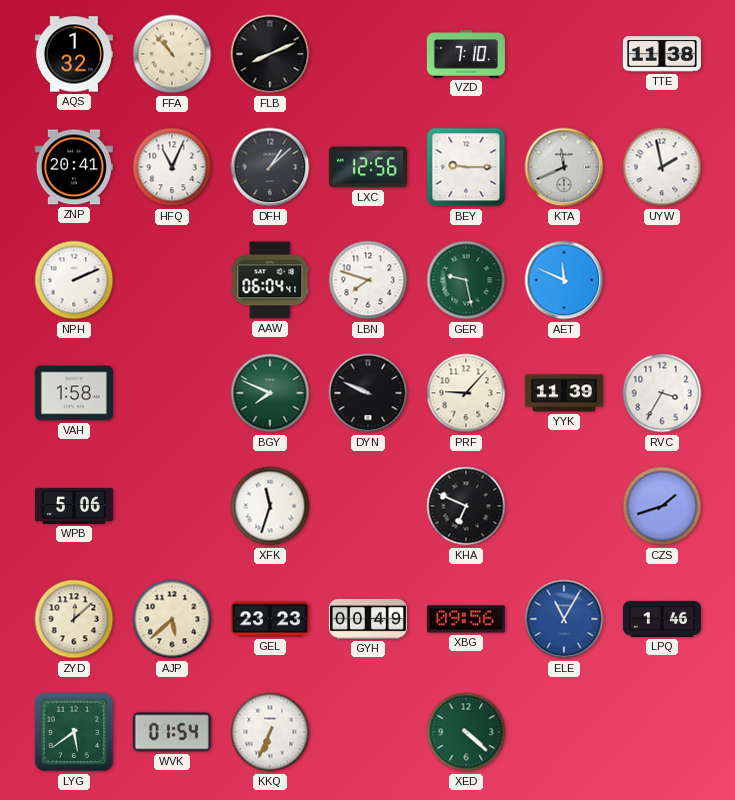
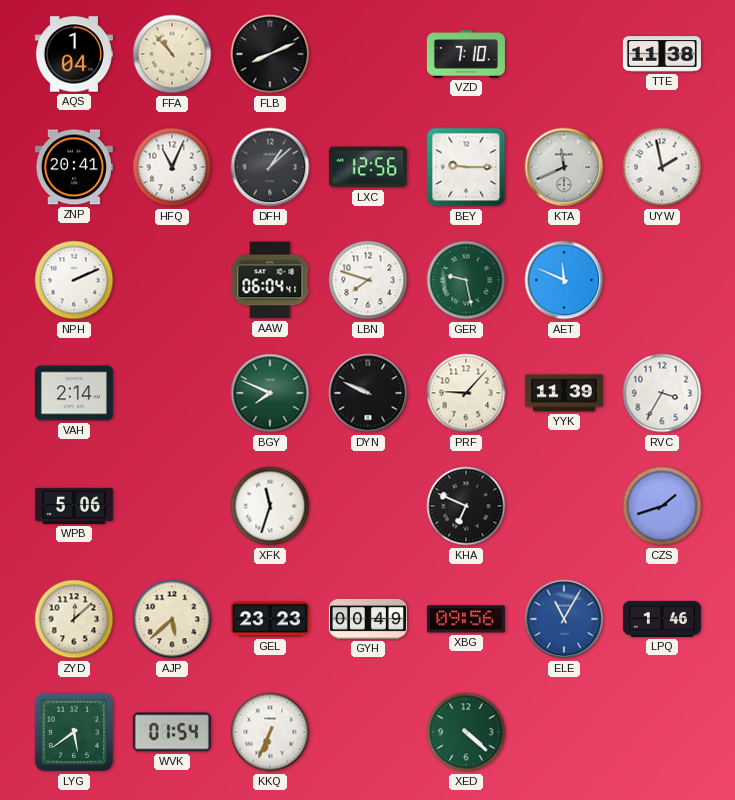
AQS: 1:32 -> 1:04
VAH: 1:58 -> 2:14
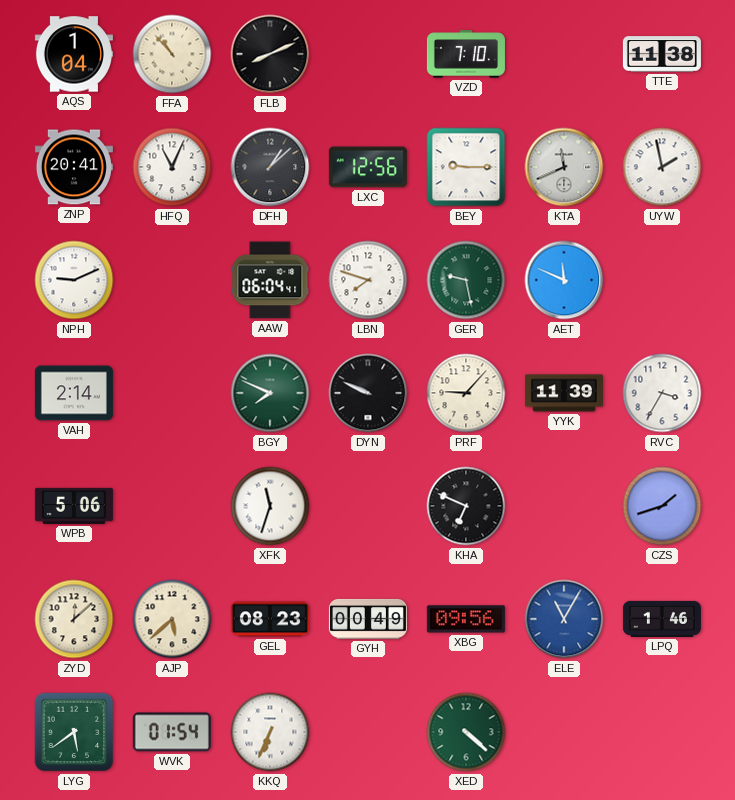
NPH: 2:11 -> 9:11
GEL: 23:23 -> 08:23
